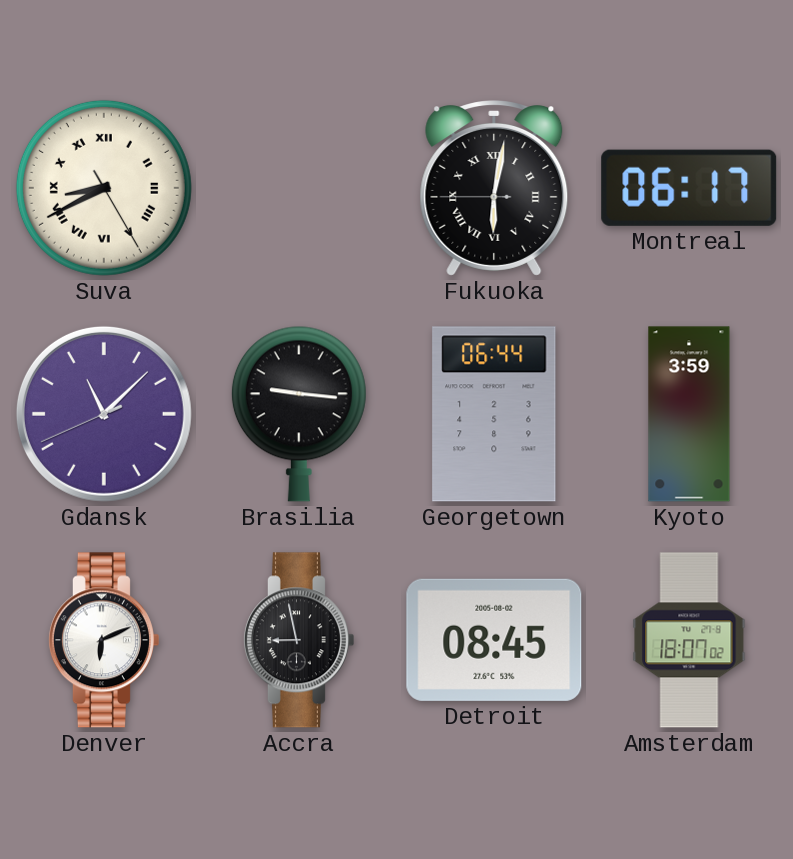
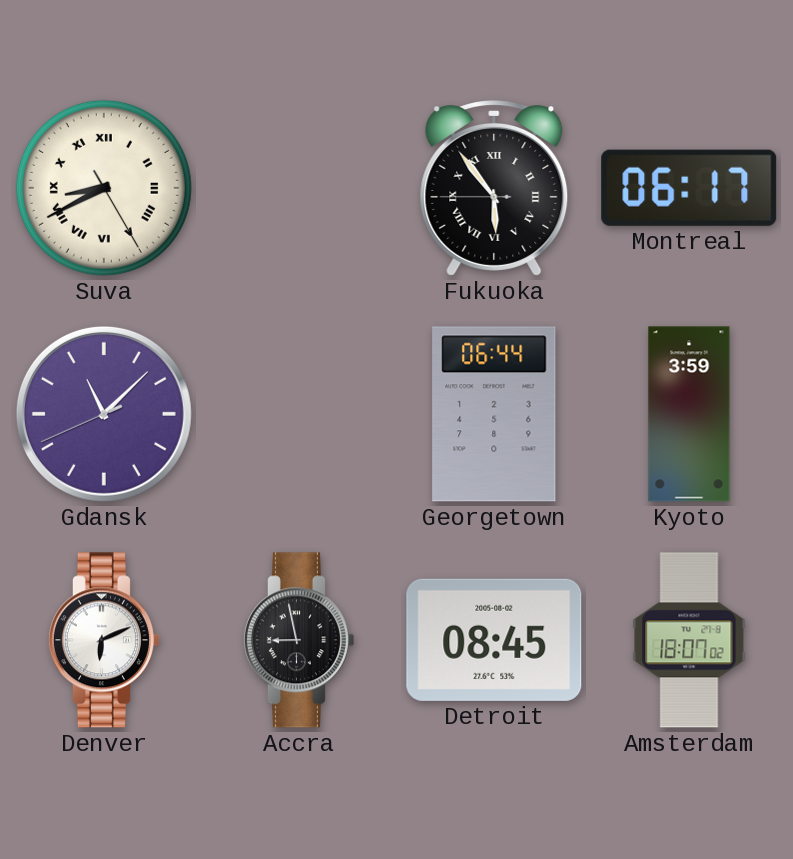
Fukuoka: 6:01 -> 5:53
Brasilia: 9:16 -> none
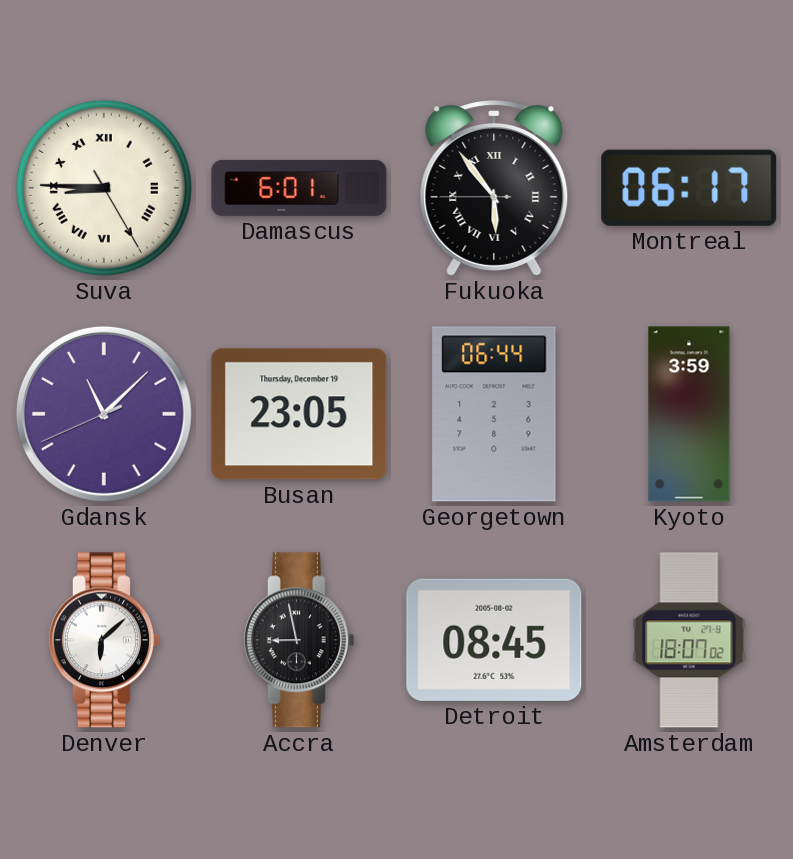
Suva: 8:40 -> 8:45
Damascus: none -> 6:01
Busan: none -> 23:05
Denver: 6:11 -> 6:08
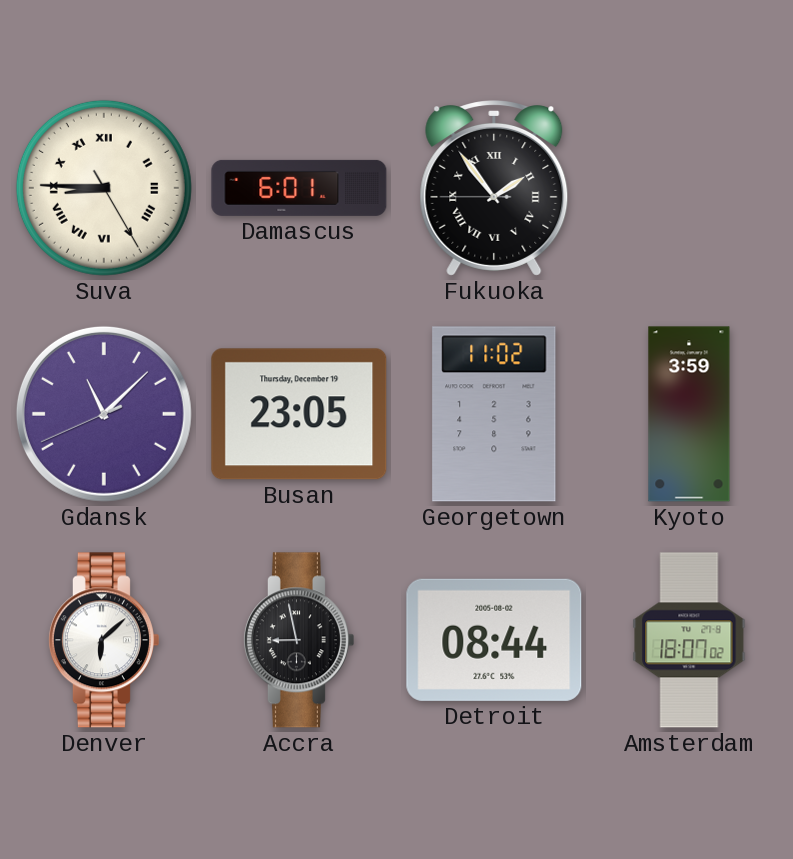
Fukuoka: 5:53 -> 1:53
Montreal: 06:17 -> none
Georgetown: 06:44 -> 11:02
Detroit: 08:45 -> 08:44
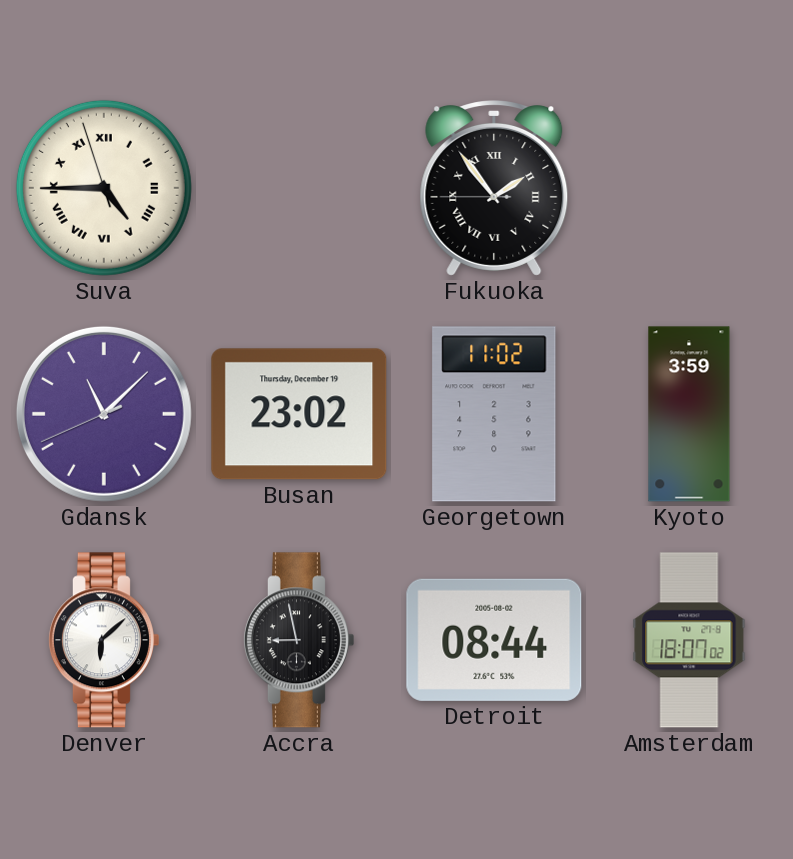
Suva: 8:45 -> 4:44
Damascus: 6:01 -> none
Busan: 23:05 -> 23:02
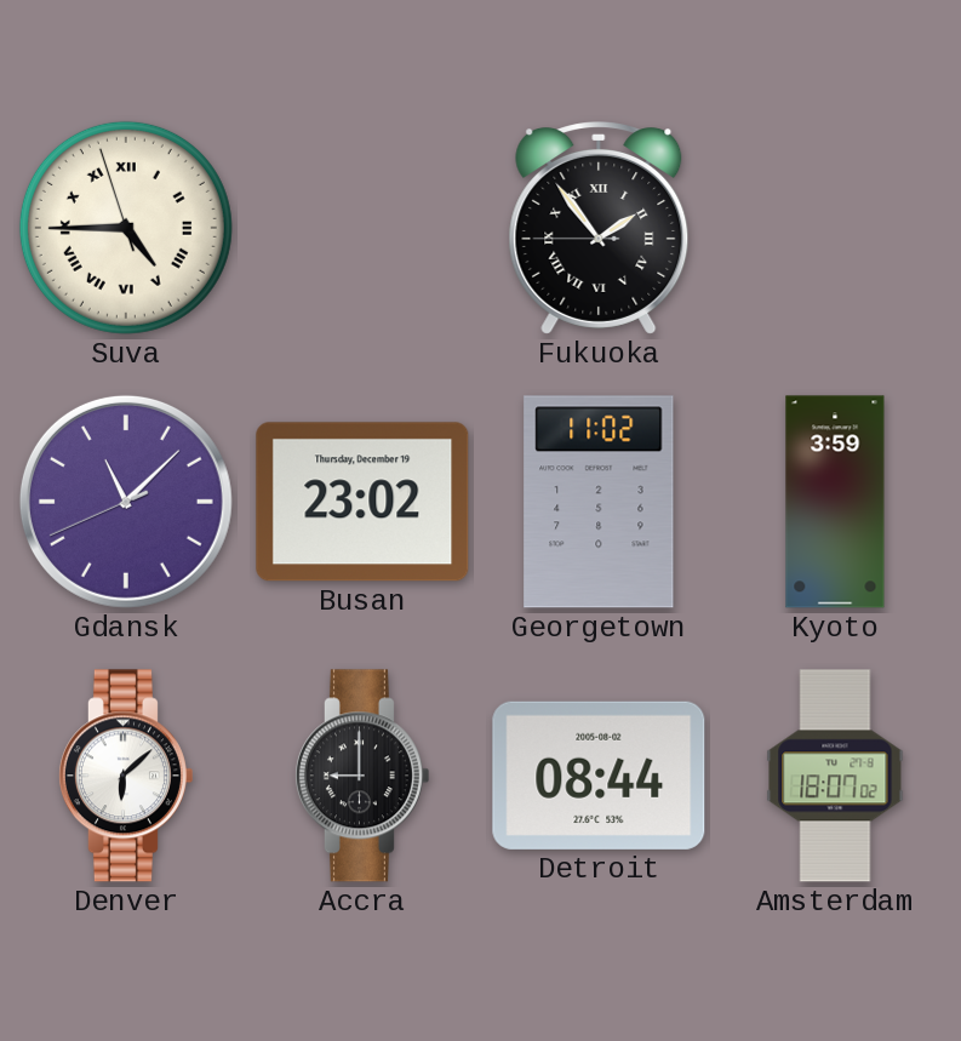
Accra: 8:58 -> 9:00
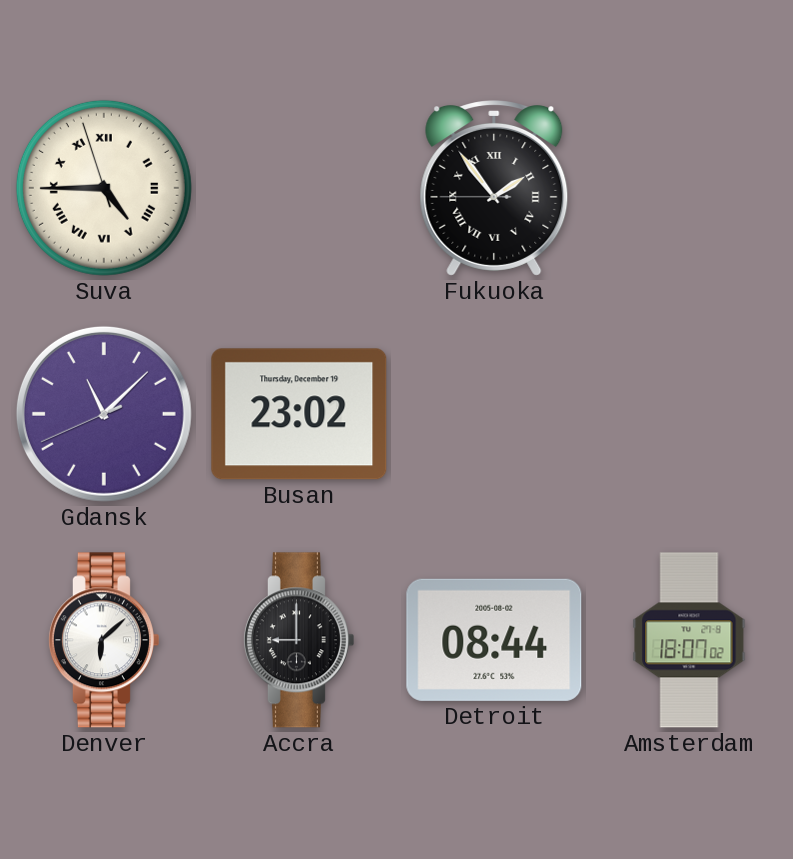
Georgetown: 11:02 -> none
Kyoto: 3:59 -> none
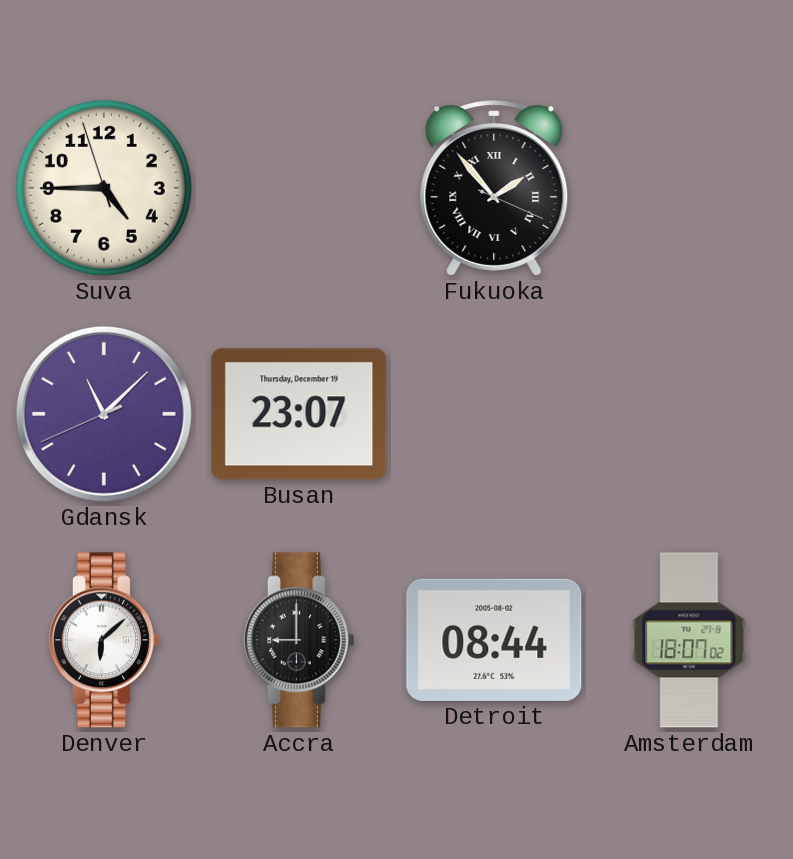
Suva numerals: Roman -> Arabic
Fukuoka: 1:53:45 -> 1:53:19
Busan: 23:02 -> 23:07
